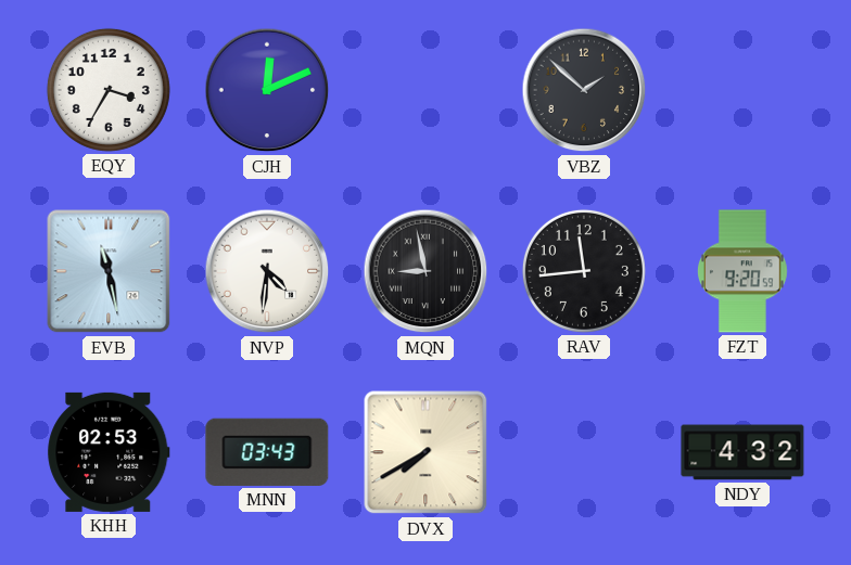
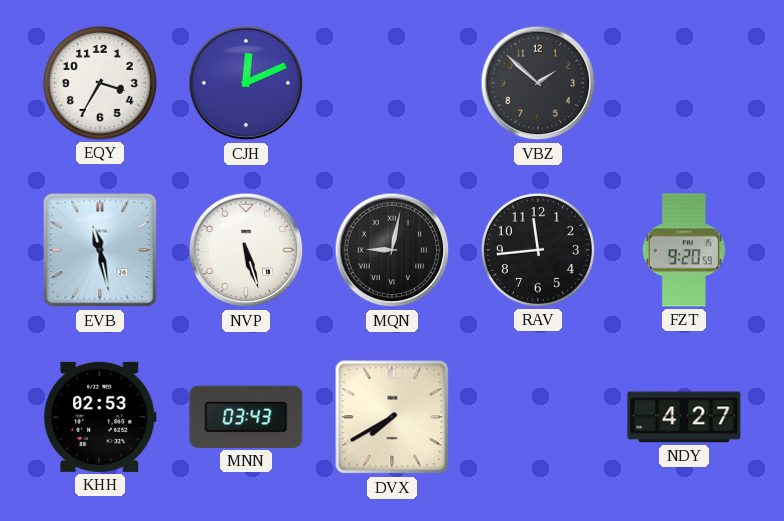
NVP: 4:31 -> 5:27
MQN: 8:58 -> 9:02
NDY: 4:32 -> 4:27
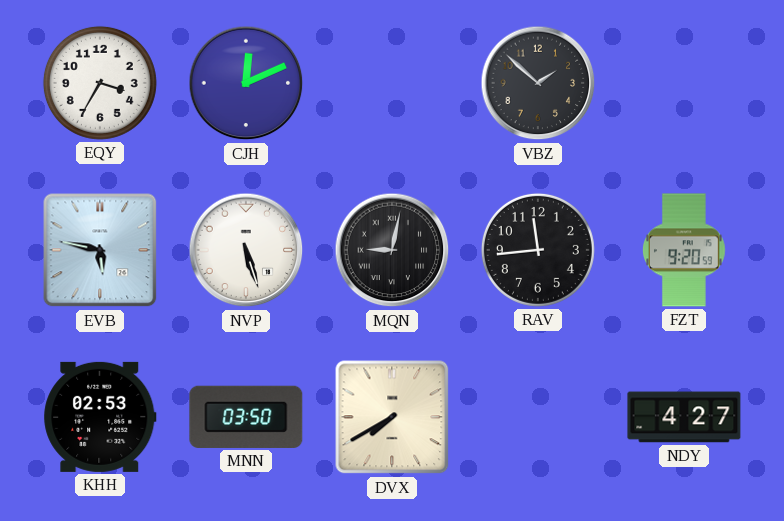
EVB: 11:28 -> 5:47
MNN: 03:43 -> 03:50
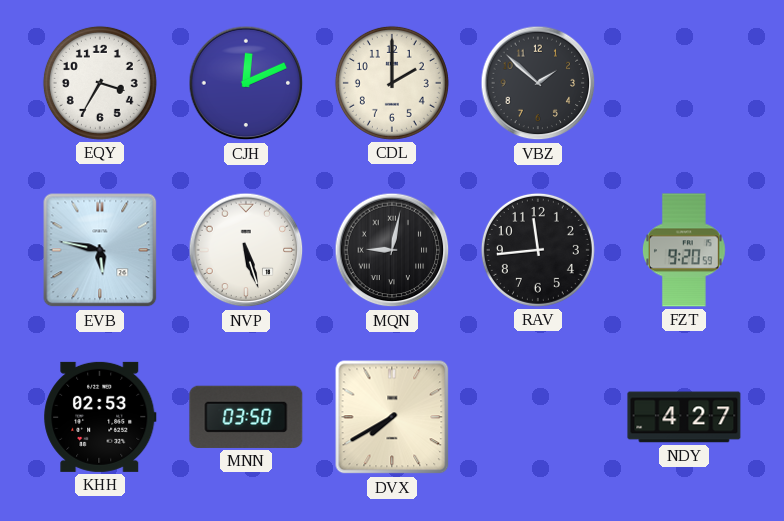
CDL: none -> 2:00
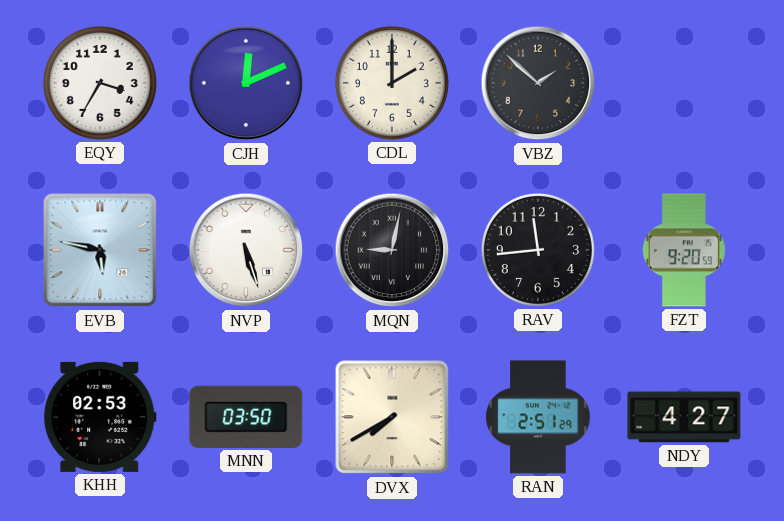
RAN: none -> 2:51
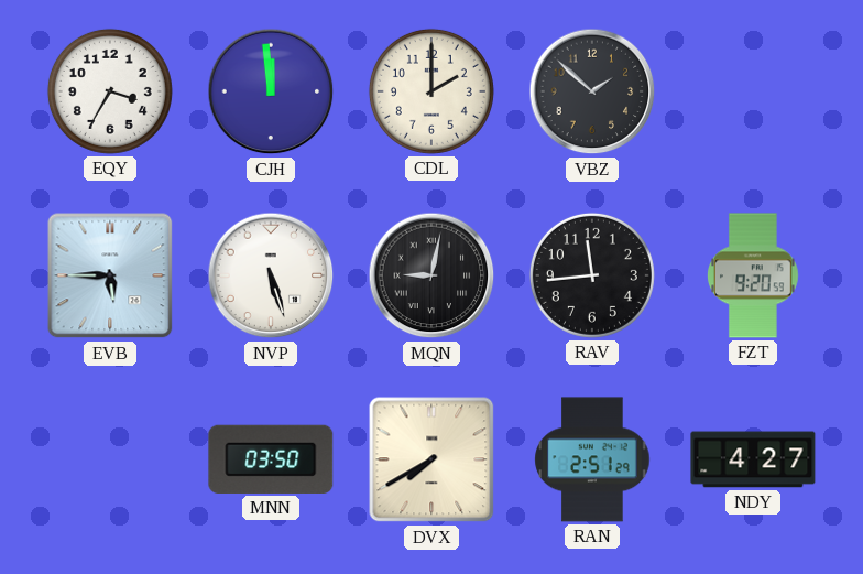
CJH: 12:11 -> 11:59
EVB: 5:47 -> 5:45
KHH: 02:53 -> none
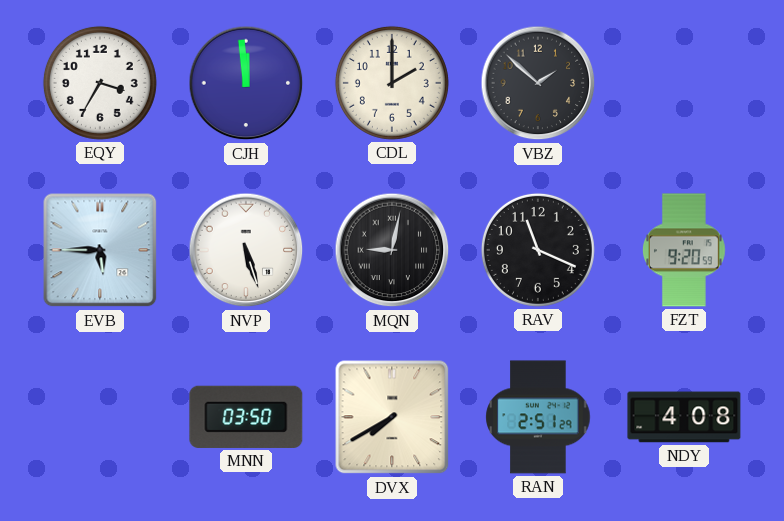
RAV: 11:44 -> 11:19
NDY: 4:27 -> 4:08
